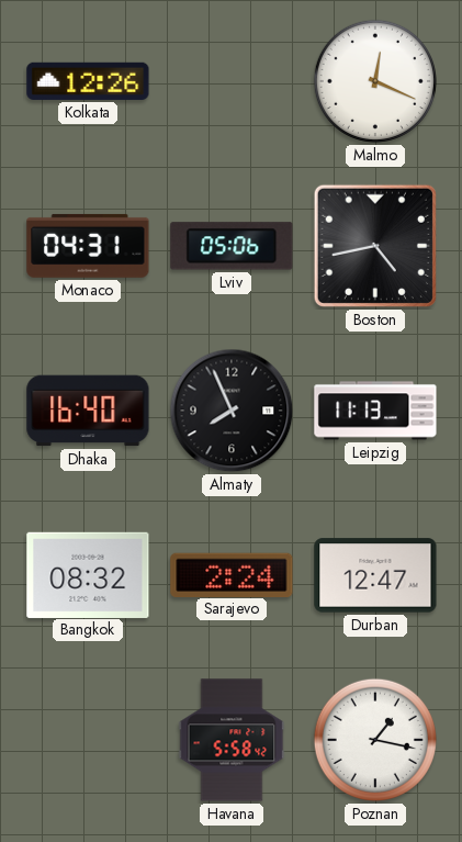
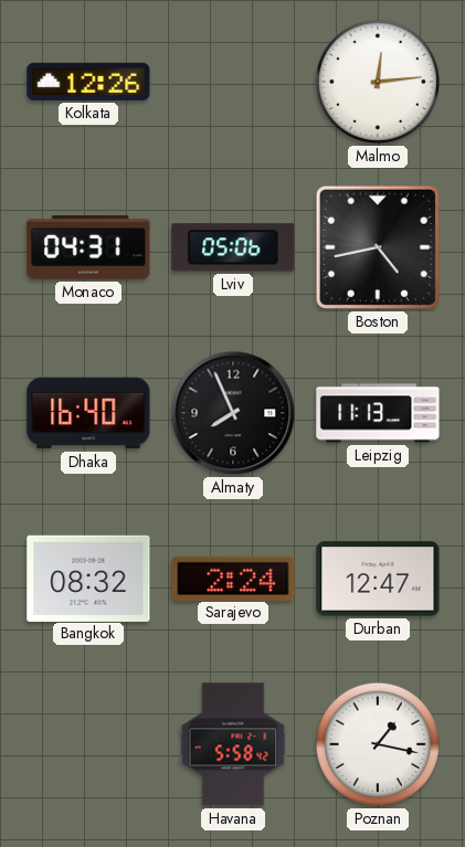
Malmo: 12:19 -> 12:14
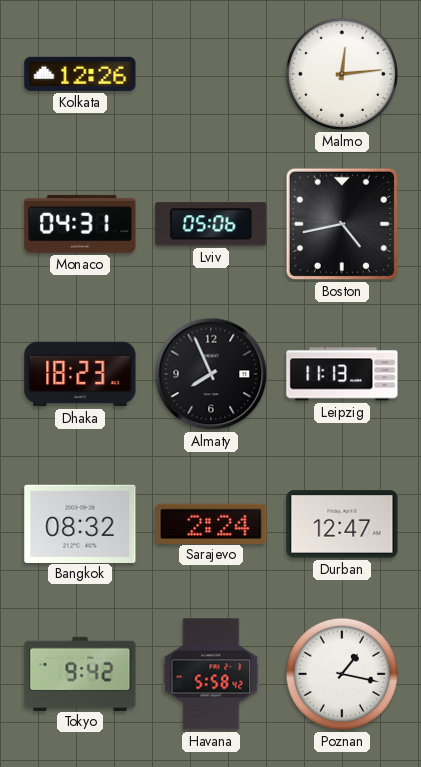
Dhaka: 16:40 -> 18:23
Tokyo: none -> 9:42
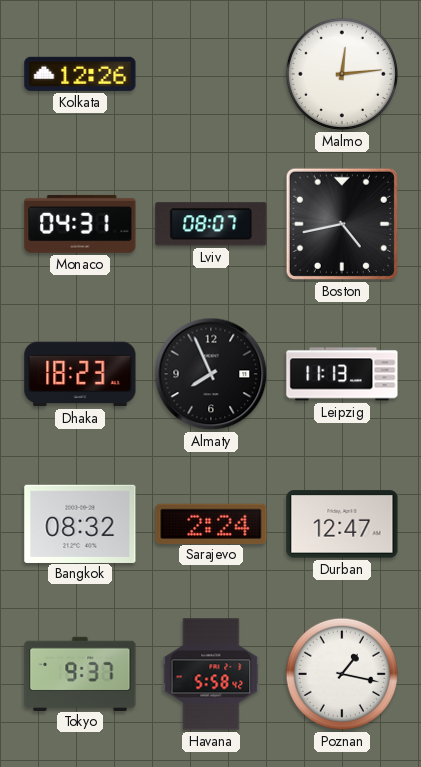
Lviv: 05:06 -> 08:07
Tokyo: 9:42 -> 9:37
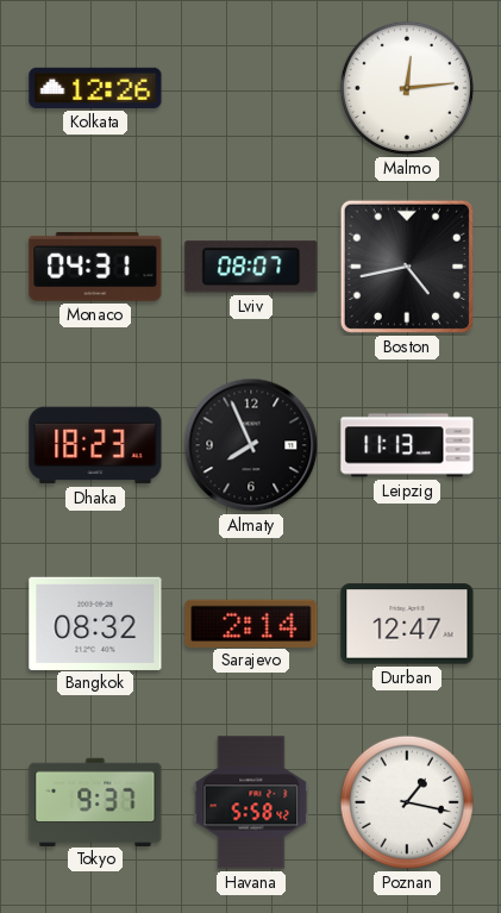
Sarajevo: 2:24 -> 2:14
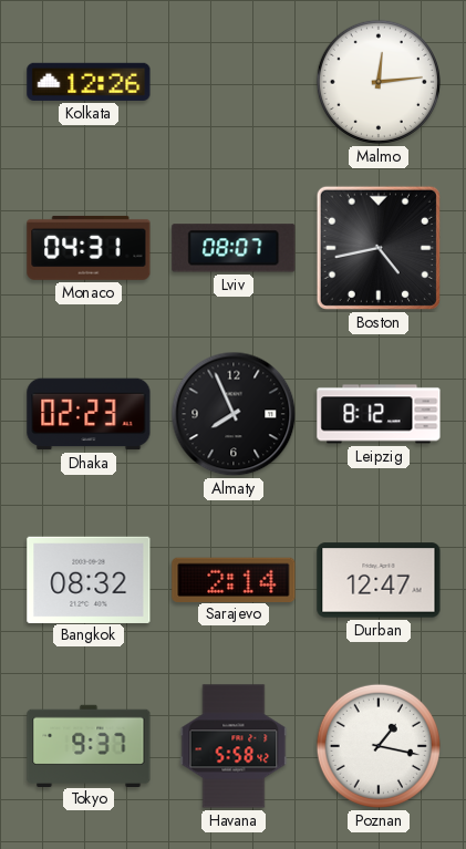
Dhaka: 18:23 -> 02:23
Leipzig: 11:13 -> 8:12
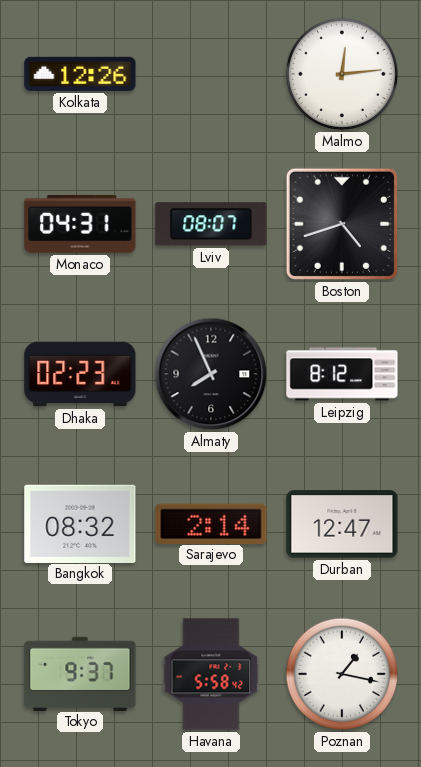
Boston: 4:43 -> 4:42
